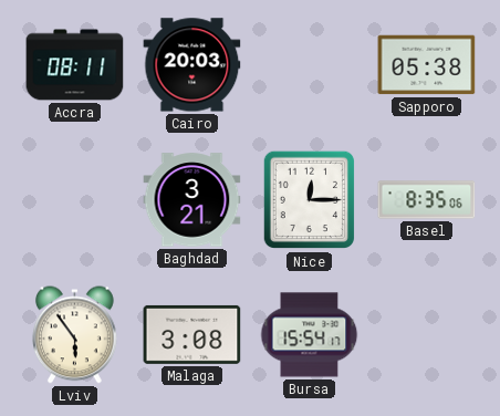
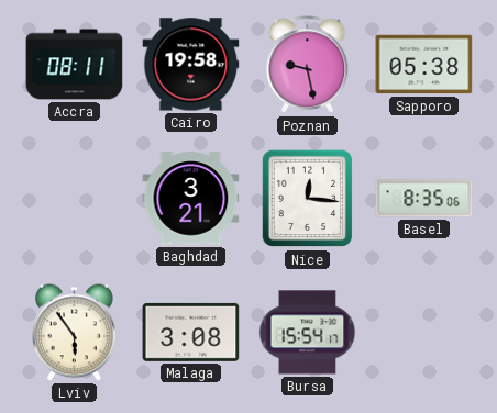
Cairo: 20:03 -> 19:58
Poznan: none -> 9:28
Nice: 12:15 -> 12:16
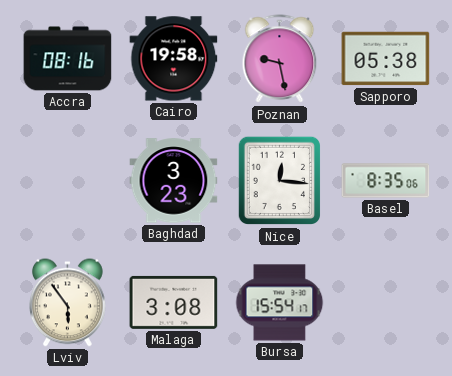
Accra: 08:11 -> 08:16
Baghdad: 3:21 -> 3:23
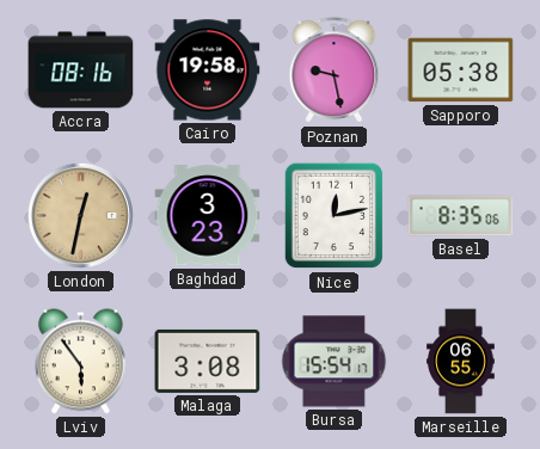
London: none -> 12:32
Nice: 12:16 -> 12:13
Marseille: none -> 06:55
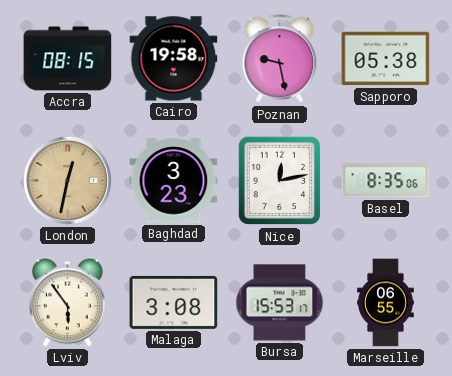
Accra: 08:16 -> 08:15
Bursa: 15:54 -> 15:53
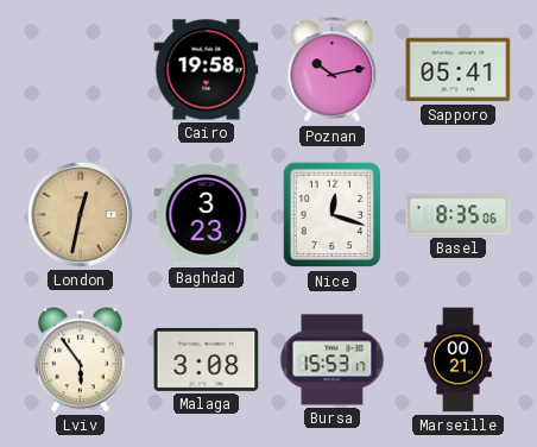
Accra: 08:15 -> none
Poznan: 9:28 -> 10:13
Sapporo: 05:38 -> 05:41
Nice: 12:13 -> 12:18
Marseille: 06:55 -> 00:21
